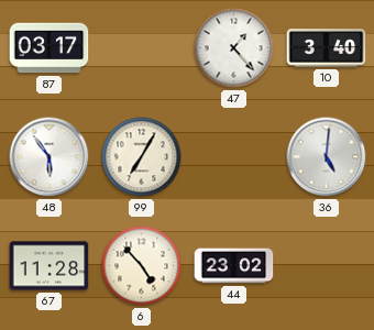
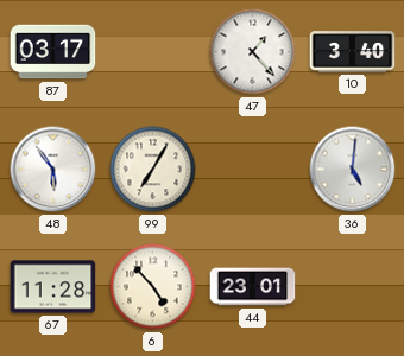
44: 23:02 -> 23:01
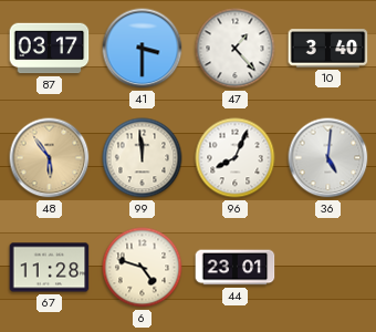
41: none -> 3:30
48 dial: white -> champagne
99: 7:05 -> 11:59
96: none -> 8:04
6: 4:53 -> 4:48
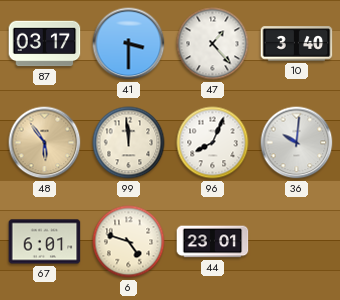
36: 5:01 -> 10:01
67: 11:28 -> 6:01
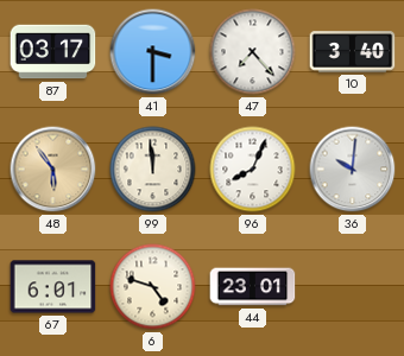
47: 1:23 -> 7:23
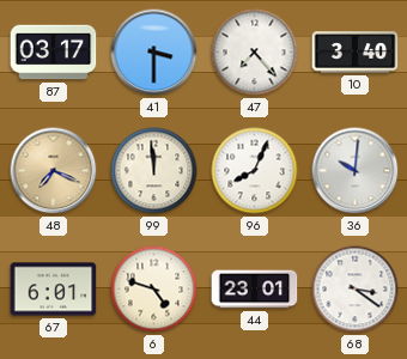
48: 5:54 -> 7:19
68: none -> 3:21
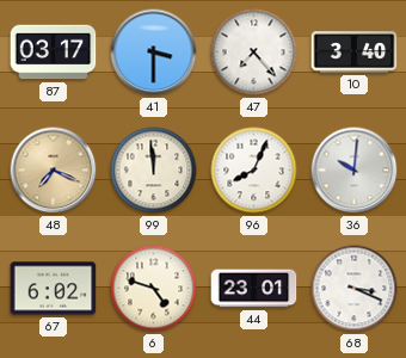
67: 6:01 -> 6:02
68: 3:21 -> 3:19
